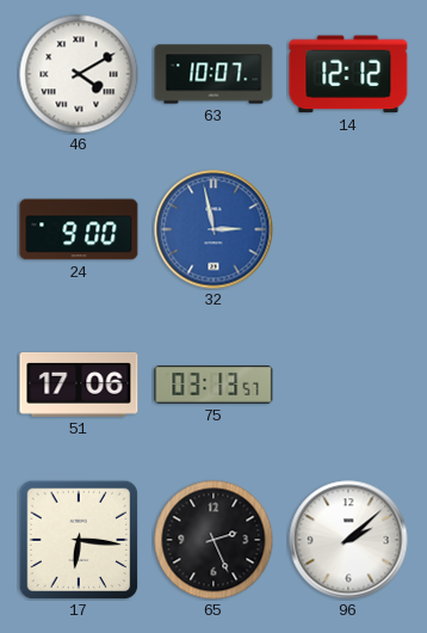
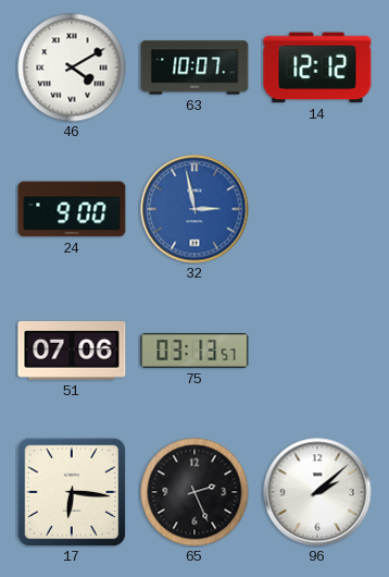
51: 17:06 -> 07:06
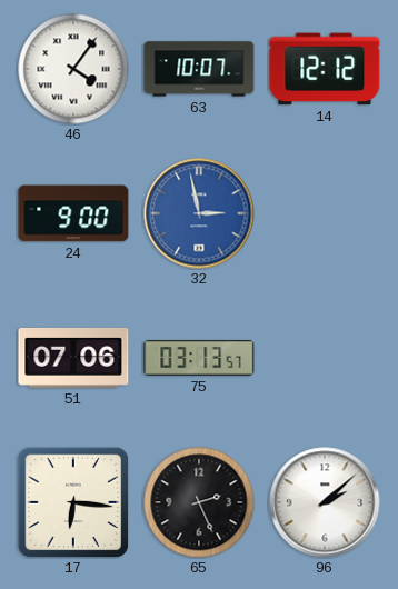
46: 4:10 -> 4:06
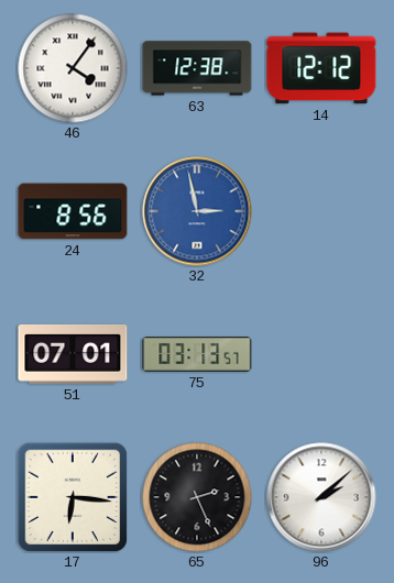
63: 10:07 -> 12:38
24: 9:00 -> 8:56
51: 07:06 -> 07:01
